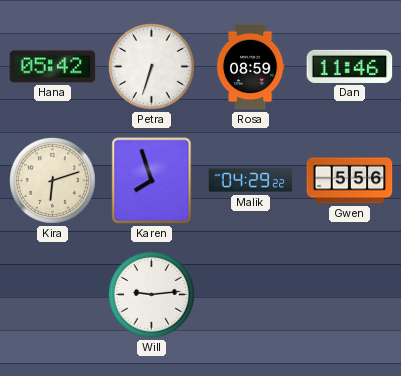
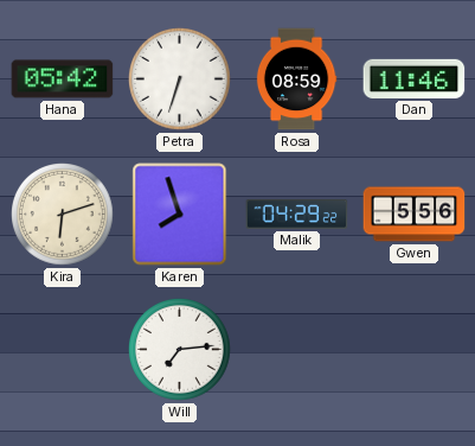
Will: 9:14 -> 7:14
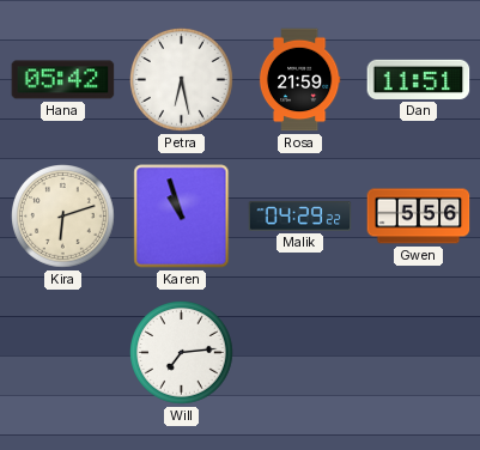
Petra: 6:33 -> 6:28
Rosa: 08:59 -> 21:59
Dan: 11:46 -> 11:51
Karen: 7:57 -> 10:57
